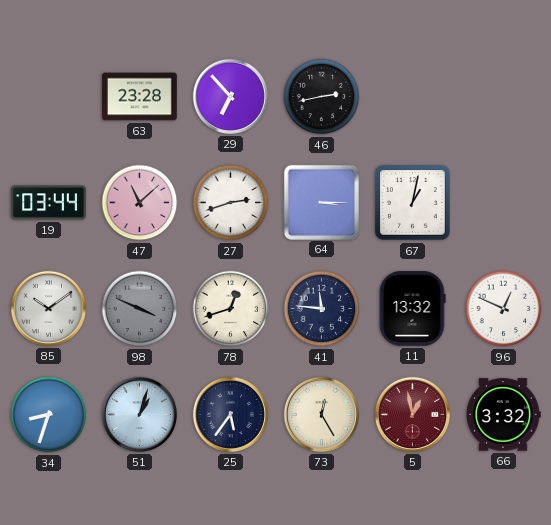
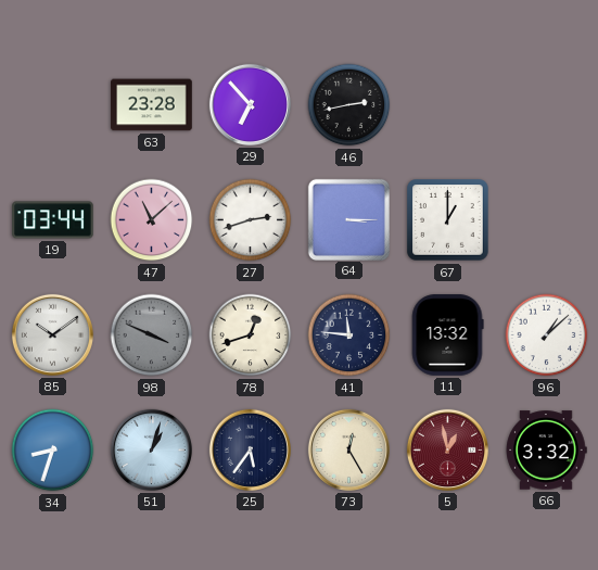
67: 1:02 -> 1:00
96: 12:49 -> 1:08
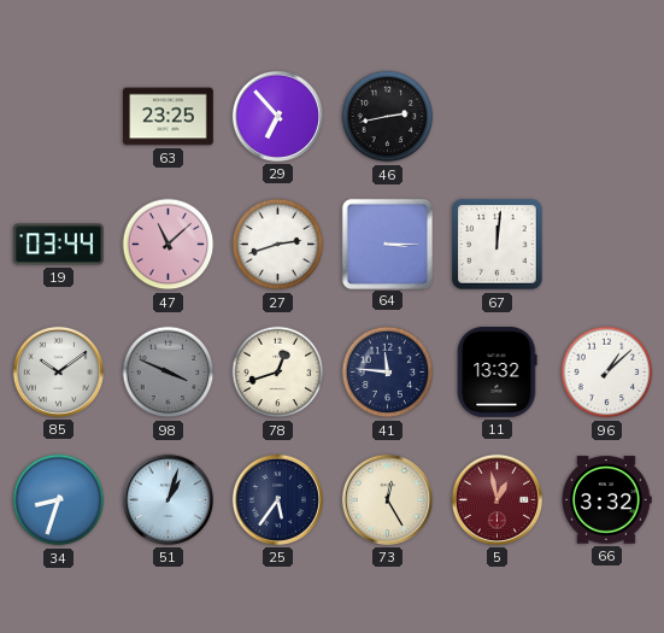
63: 23:28 -> 23:25
67: 1:00 -> 12:01
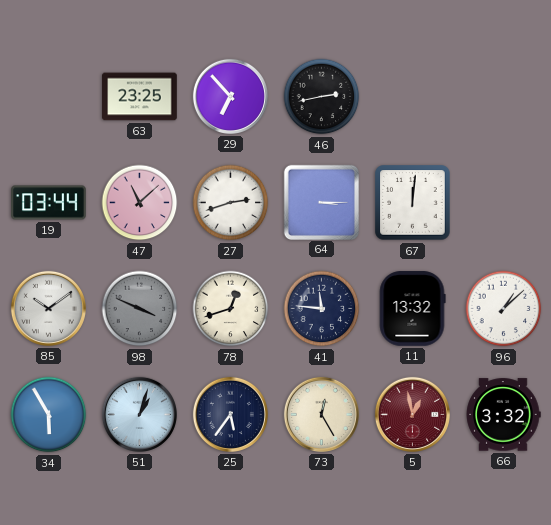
34: 8:33 -> 5:55
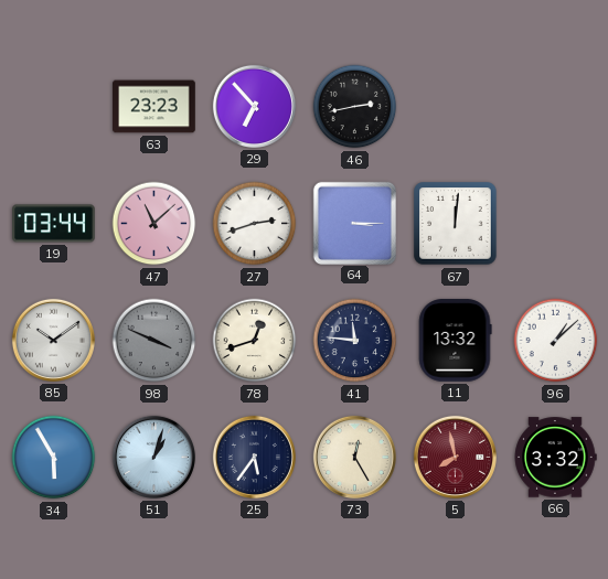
63: 23:25 -> 23:23
5: 12:58 -> 7:58
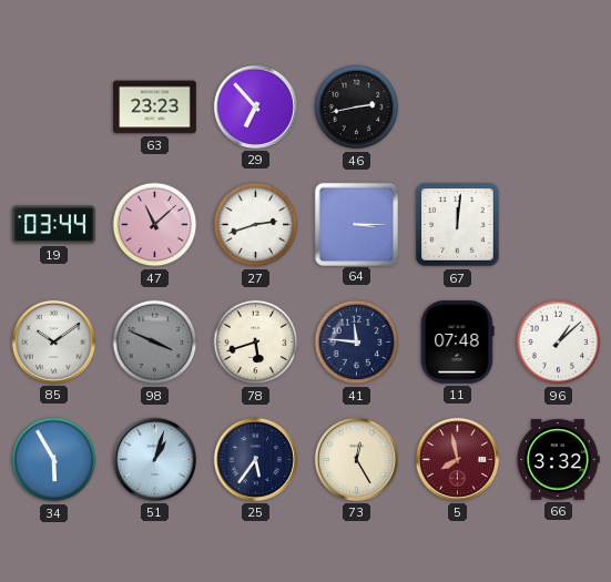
78: 12:42 -> 5:42
11: 13:32 -> 07:48
